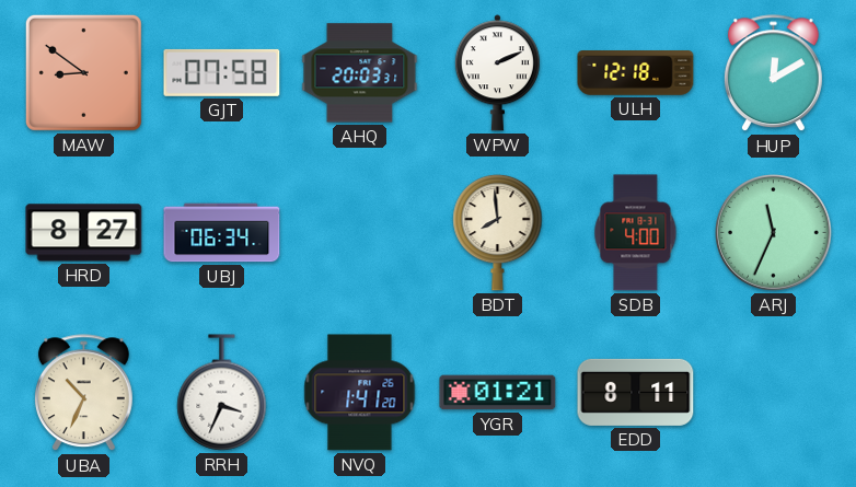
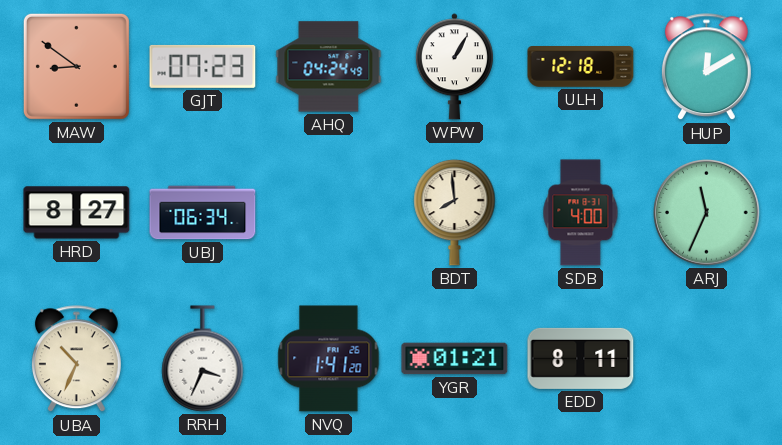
GJT: 07:58 -> 07:23
AHQ: 20:03 -> 04:24
WPW: 2:11 -> 1:05
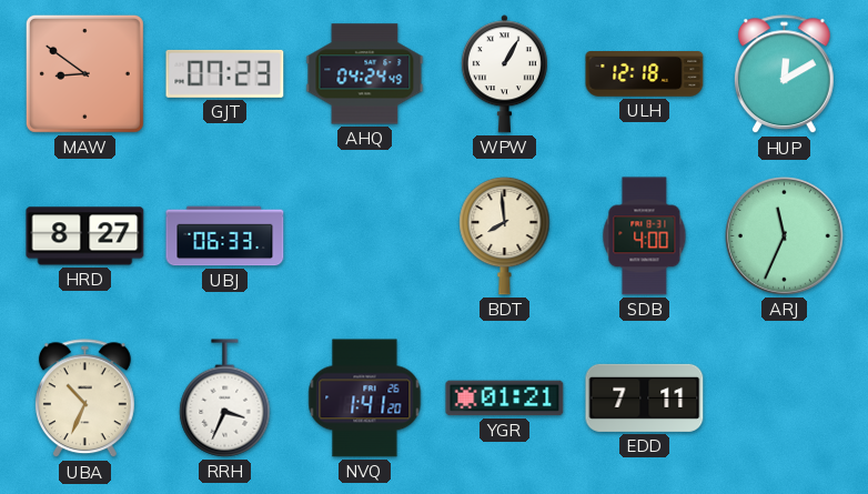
UBJ: 06:34 -> 06:33
EDD: 8:11 -> 7:11
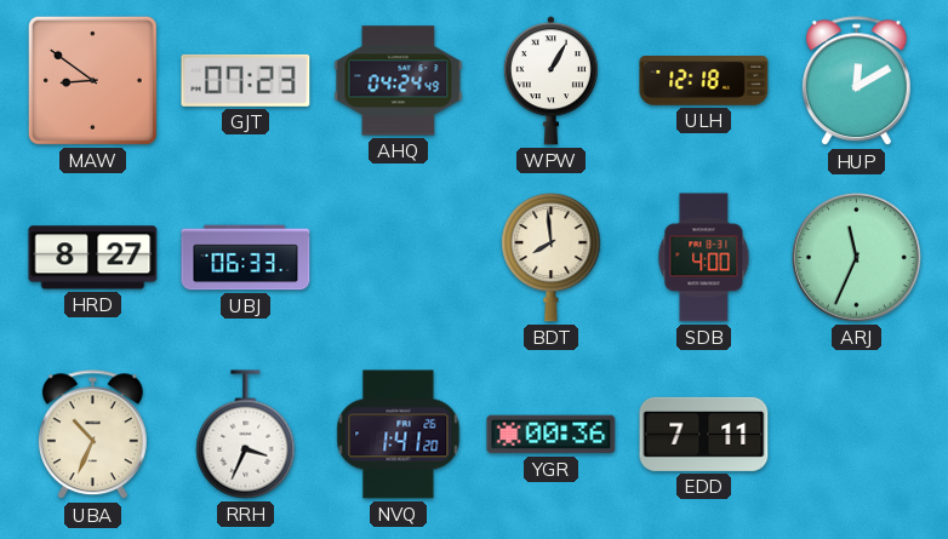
YGR: 01:21 -> 00:36
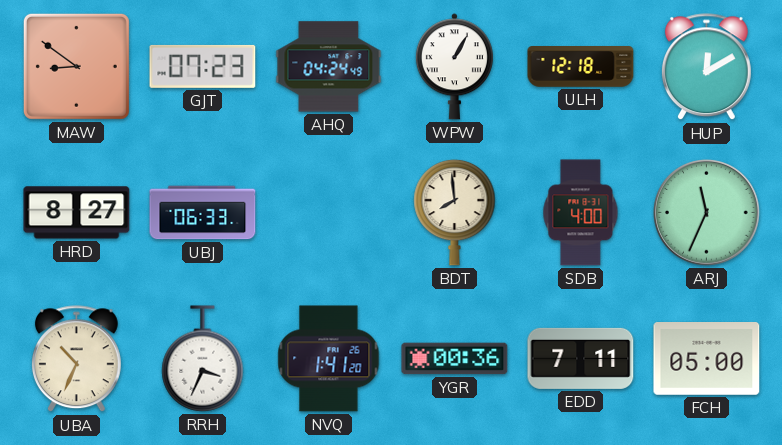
FCH: none -> 05:00
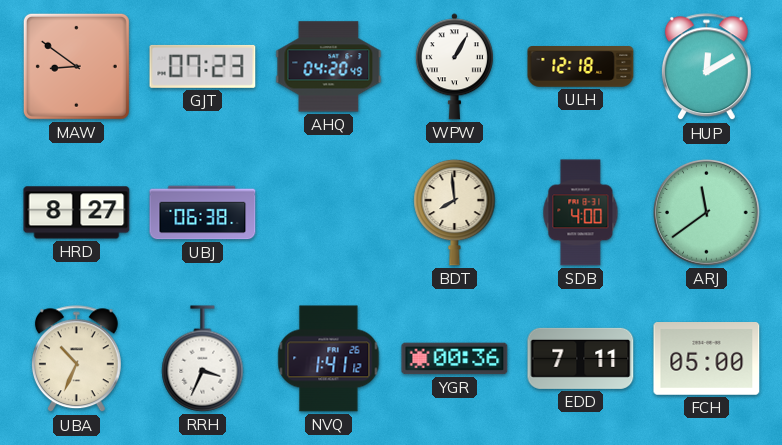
AHQ: 04:24 -> 04:20
UBJ: 06:33 -> 06:38
ARJ: 11:34 -> 11:39
NVQ: 1:41:20 -> 1:41:12
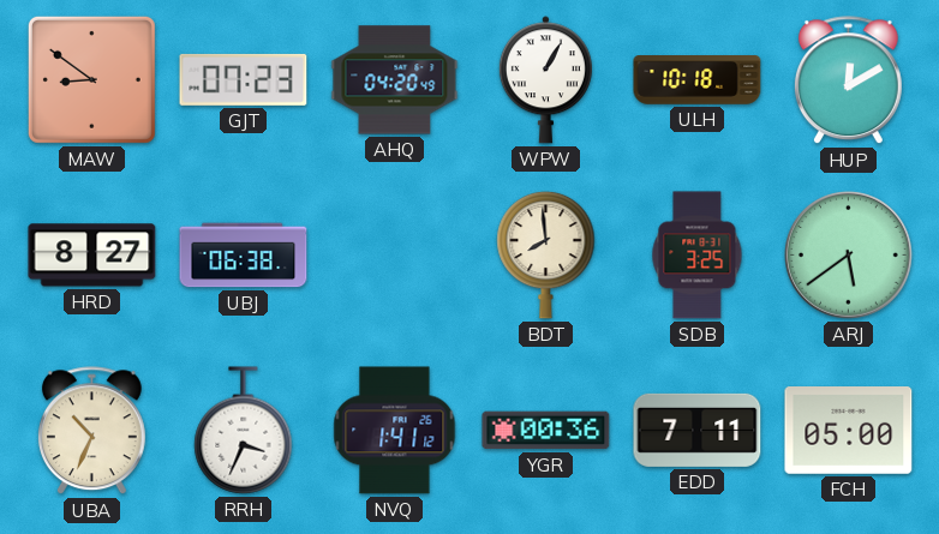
ULH: 12:18 -> 10:18
SDB: 4:00 -> 3:25
ARJ: 11:39 -> 5:39
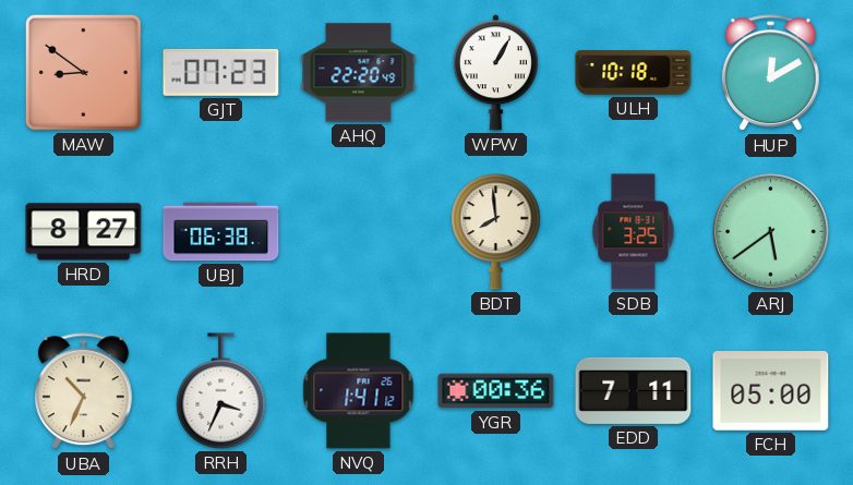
AHQ: 04:20 -> 22:20
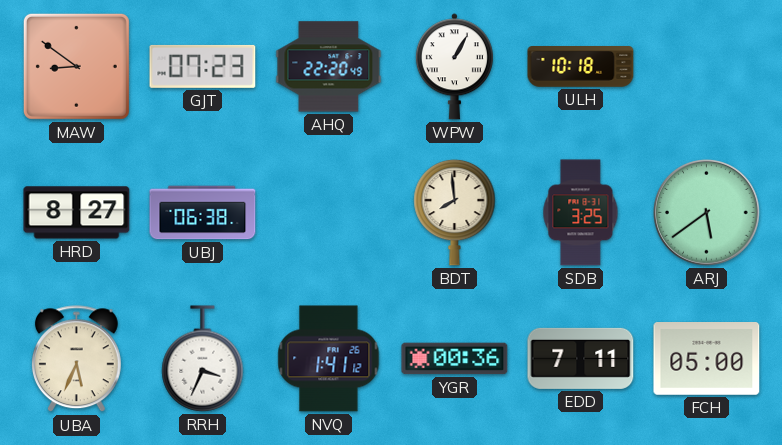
HUP: 12:10 -> none
UBA: 10:34 -> 5:34
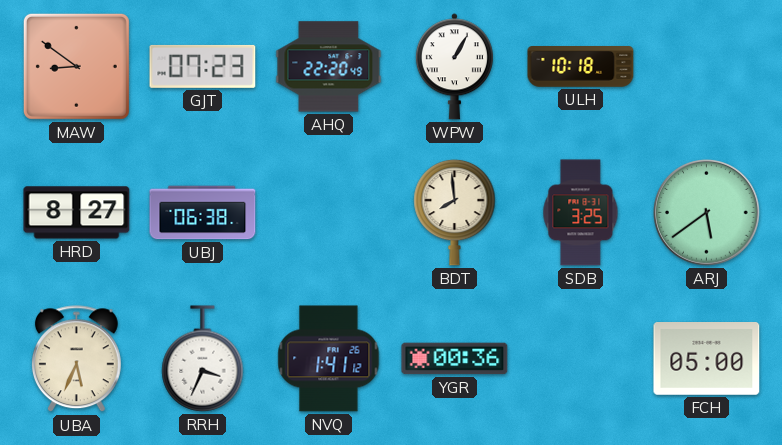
EDD: 7:11 -> none
